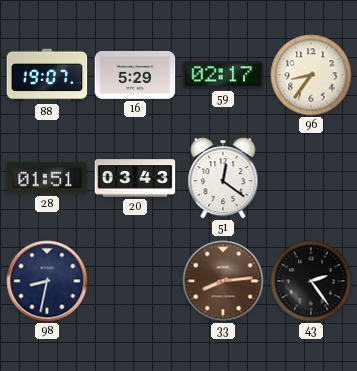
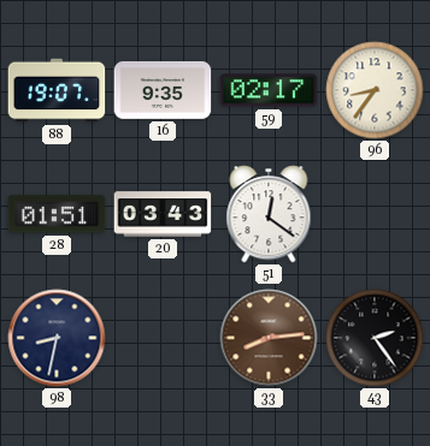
16: 5:29 -> 9:35
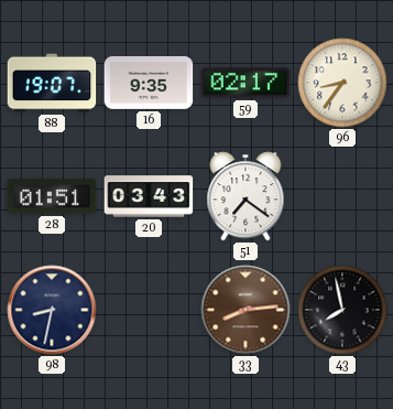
51: 12:21 -> 7:21
43: 2:24 -> 7:58
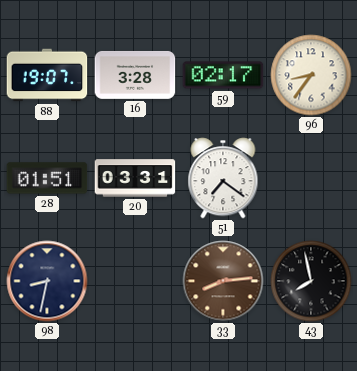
16: 9:35 -> 3:28
20: 03:43 -> 03:31
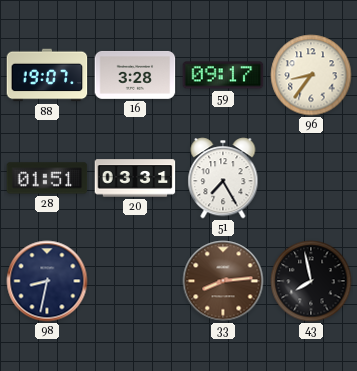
59: 02:17 -> 09:17
51: 7:21 -> 7:25
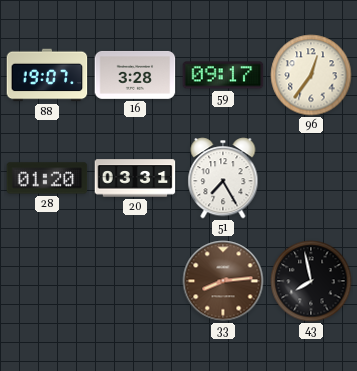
96: 8:36 -> 12:36
28: 01:51 -> 01:20
98: 8:32 -> none
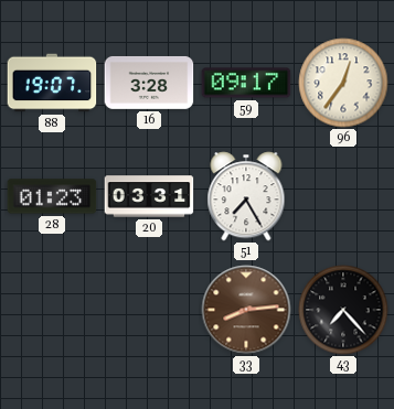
28: 01:20 -> 01:23
43: 7:58 -> 7:23
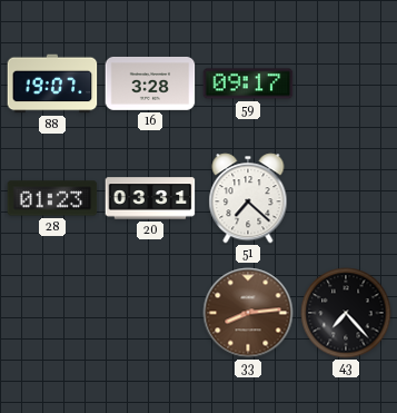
96: 12:36 -> none
51: 7:25 -> 7:22
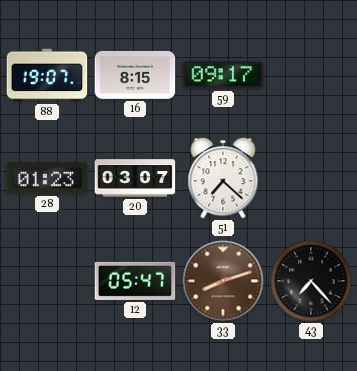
16: 3:28 -> 8:15
20: 03:31 -> 03:07
12: none -> 05:47
33: 8:14 -> 8:12
